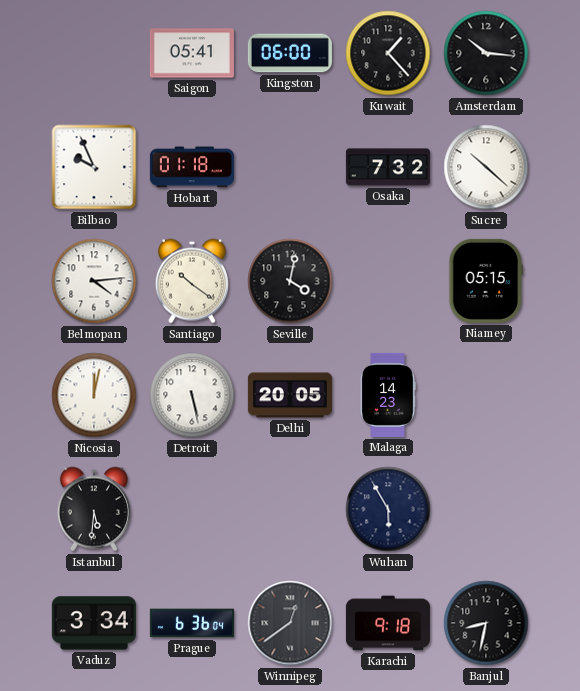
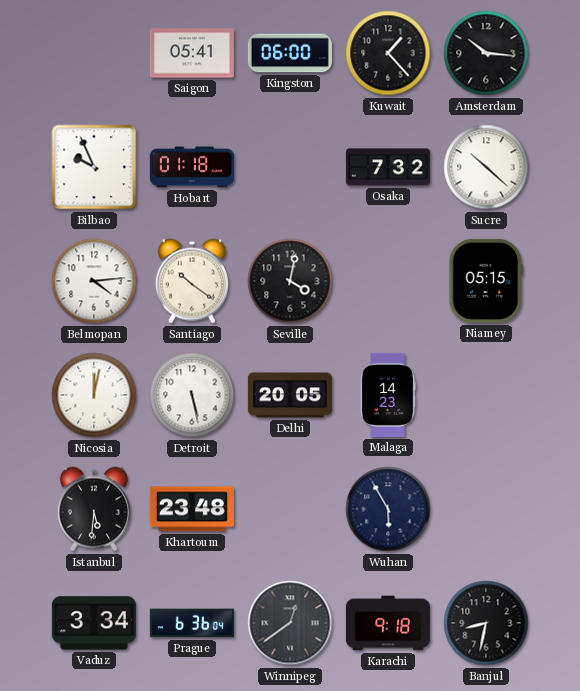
Khartoum: none -> 23:48
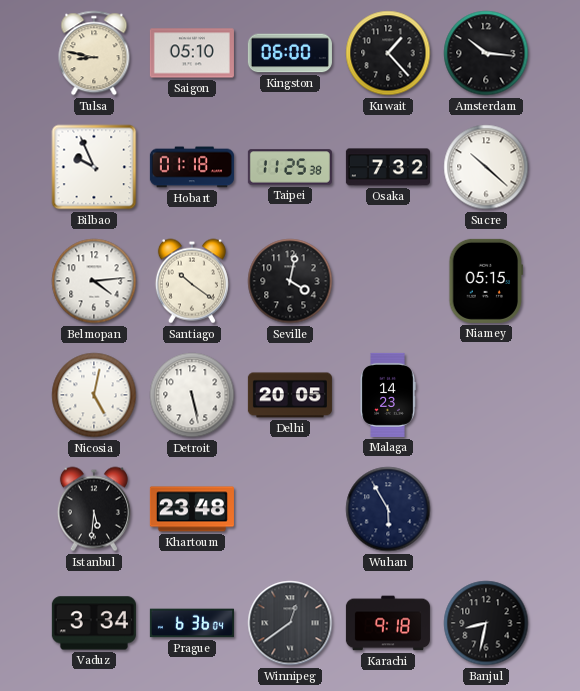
Tulsa: none -> 8:47
Saigon: 05:41 -> 05:10
Taipei: none -> 11:25
Nicosia: 12:02 -> 5:02
